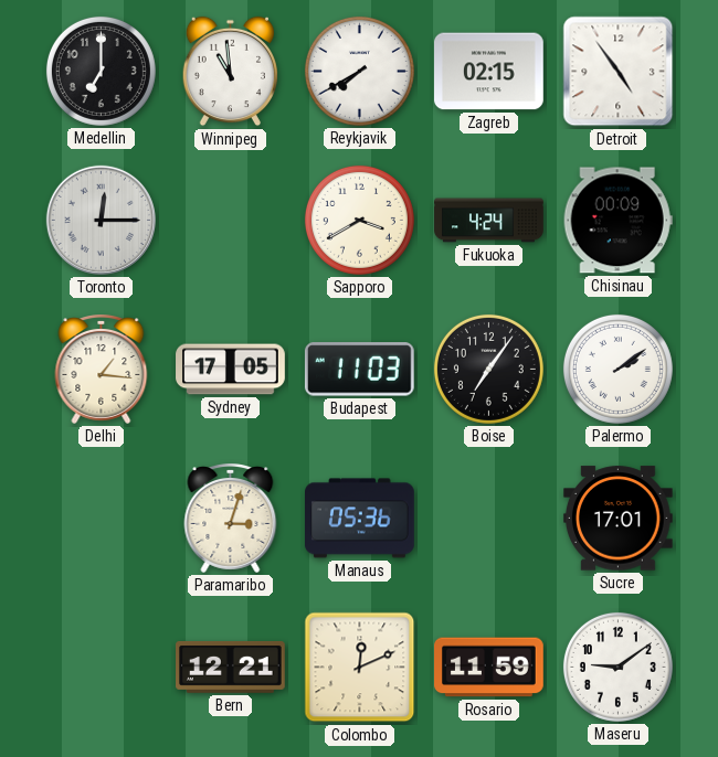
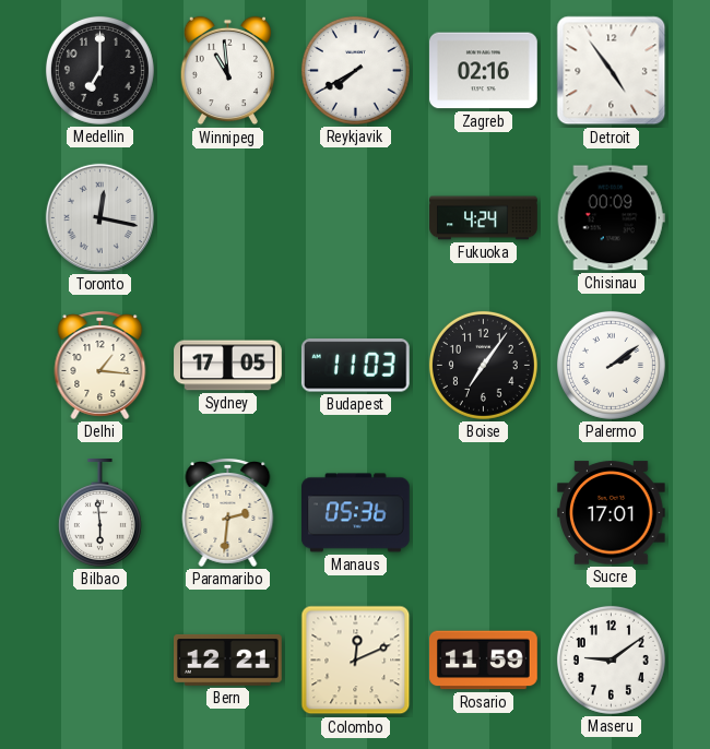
Zagreb: 02:15 -> 02:16
Toronto: 12:15 -> 12:17
Sapporo: 3:40 -> none
Bilbao: none -> 5:59
Paramaribo: 3:03 -> 2:31
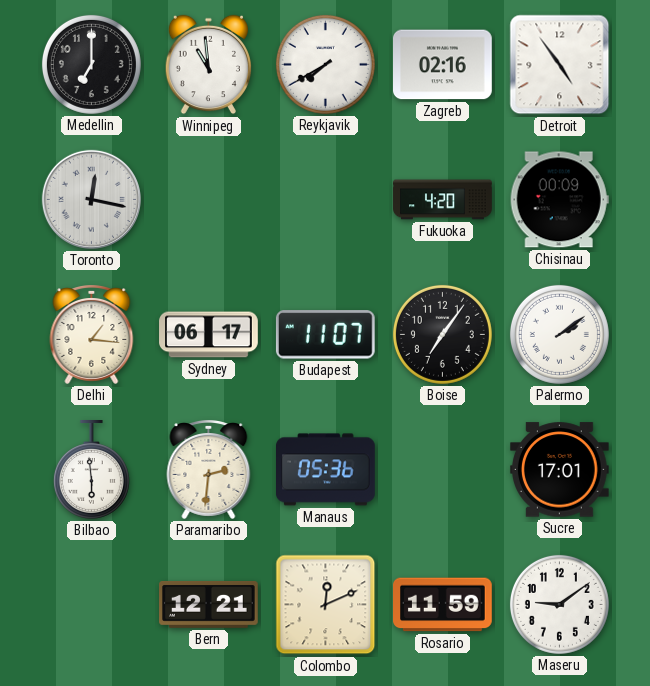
Fukuoka: 4:24 -> 4:20
Sydney: 17:05 -> 06:17
Budapest: 11:03 -> 11:07
